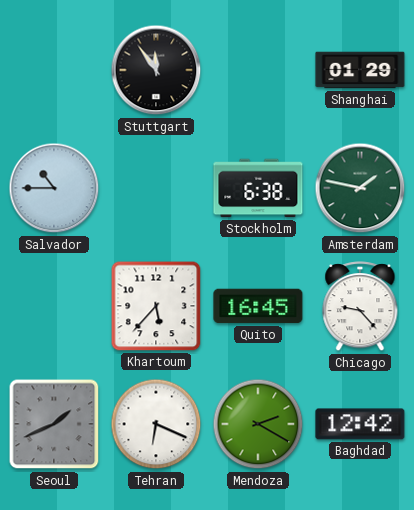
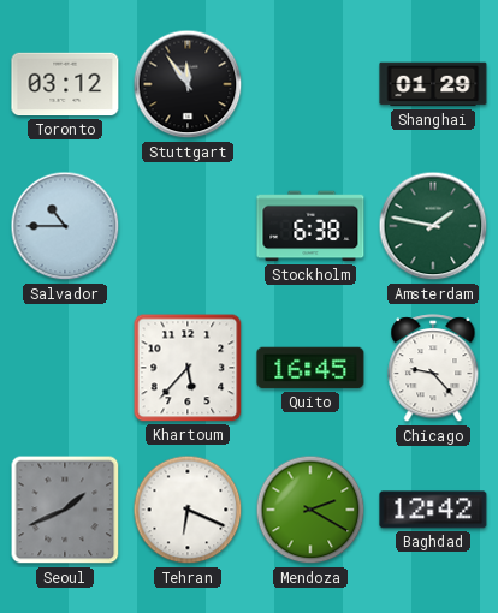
Toronto: none -> 03:12
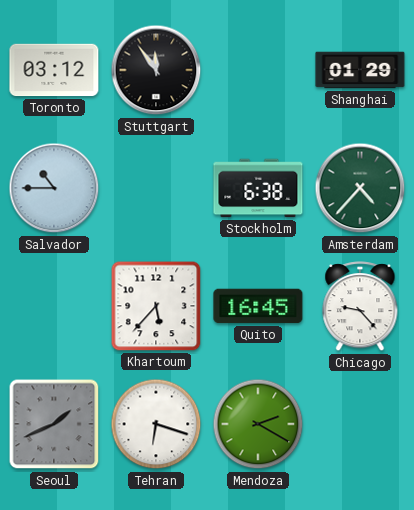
Amsterdam: 1:47 -> 4:37
Tehran: 6:19 -> 6:18
Baghdad: 12:42 -> none
